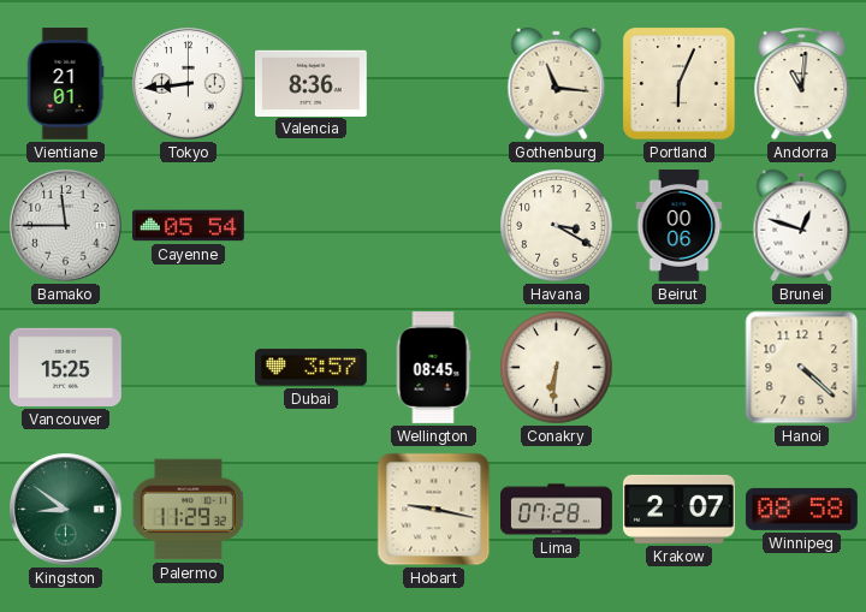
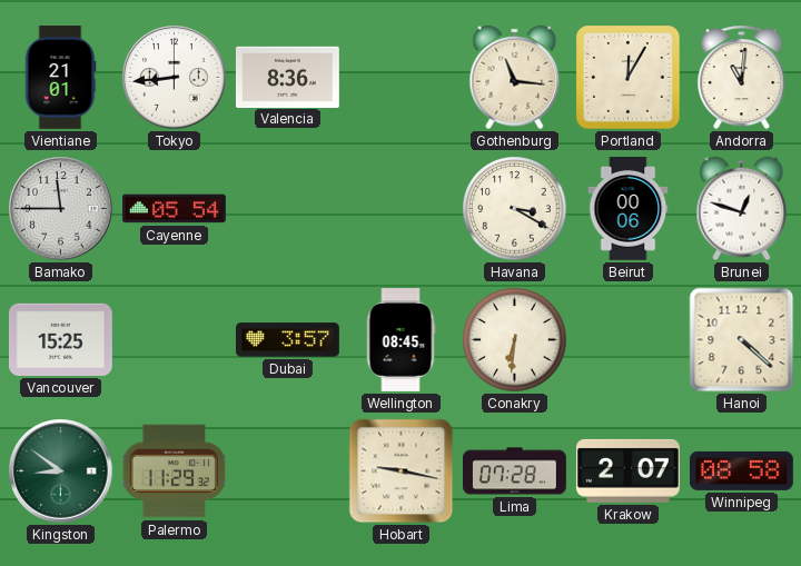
Portland: 6:04 -> 12:05
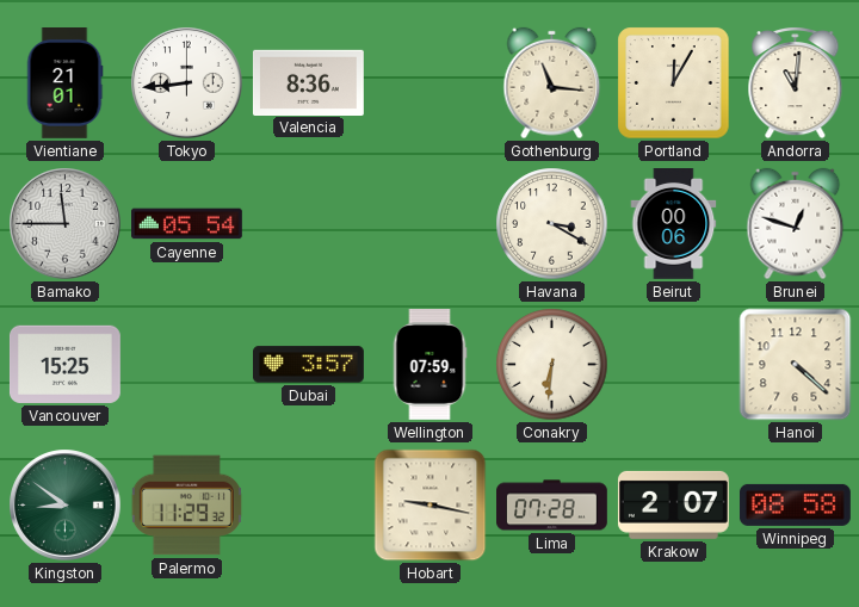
Wellington: 08:45 -> 07:59
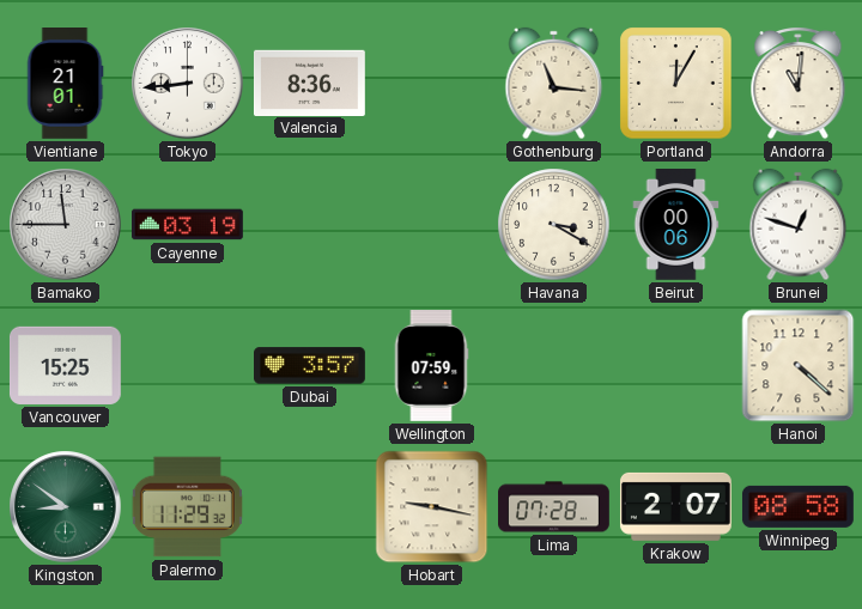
Cayenne: 05:54 -> 03:19
Conakry: 6:31 -> none
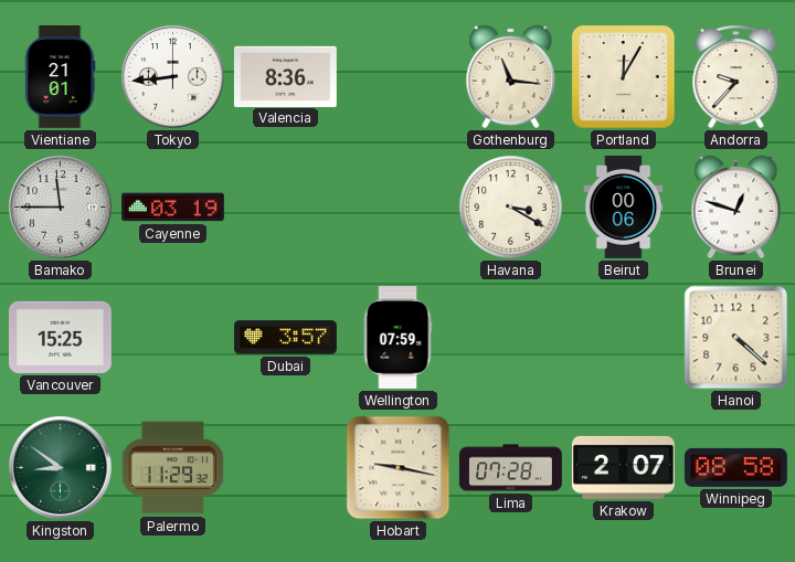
Andorra: 11:01 -> 9:37
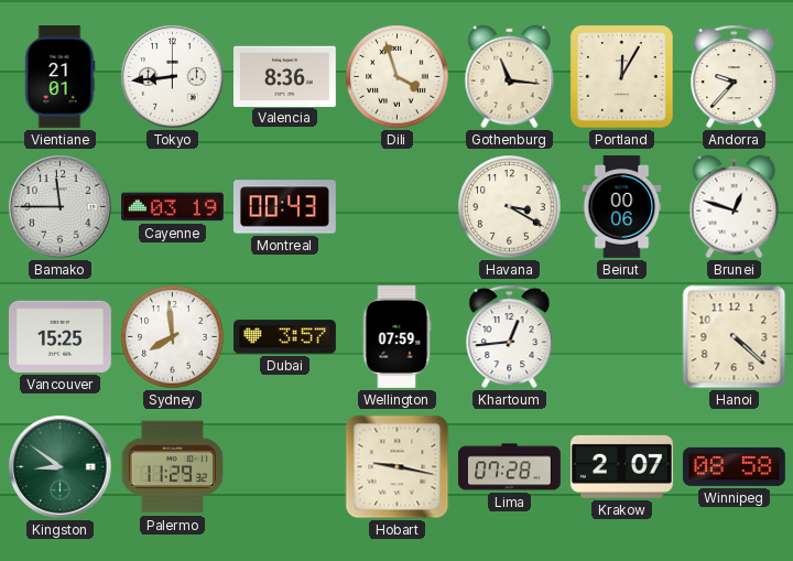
Dili: none -> 3:57
Montreal: none -> 00:43
Sydney: none -> 7:59
Khartoum: none -> 12:44
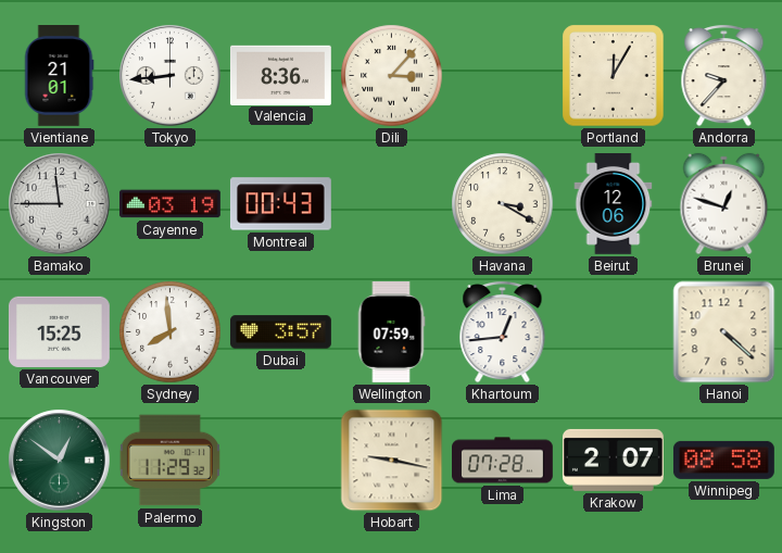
Dili: 3:57 -> 3:07
Gothenburg: 11:16 -> none
Beirut: 00:06 -> 12:06
Kingston: 8:51 -> 12:51
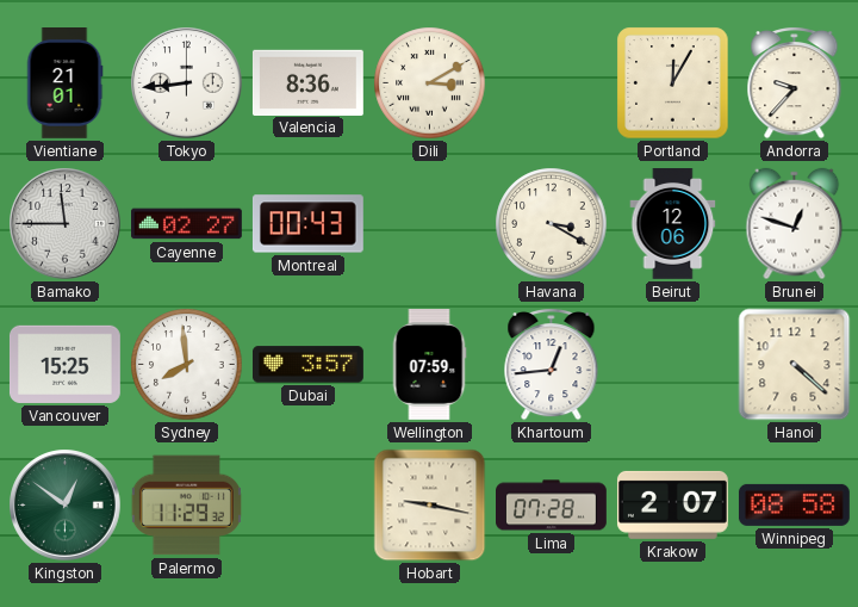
Dili: 3:07 -> 3:10
Cayenne: 03:19 -> 02:27
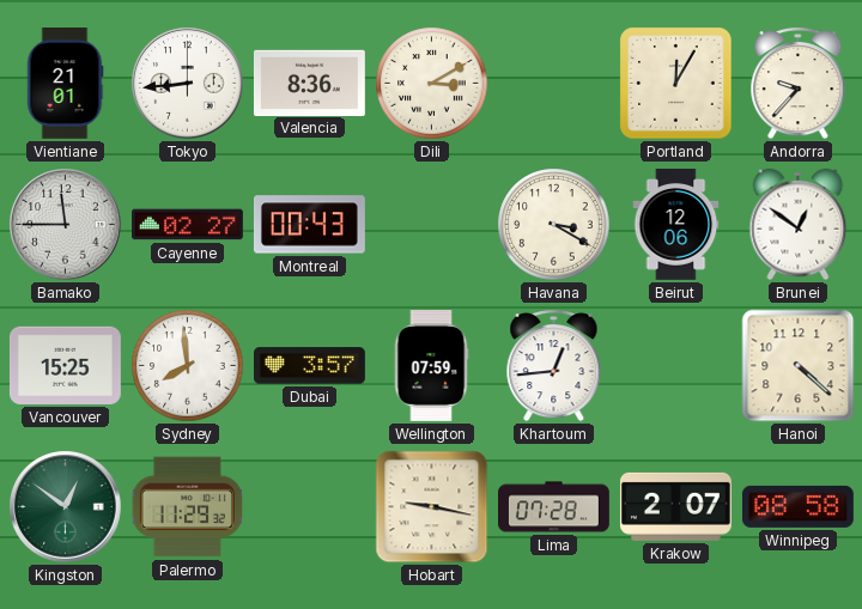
Brunei: 12:48 -> 12:51
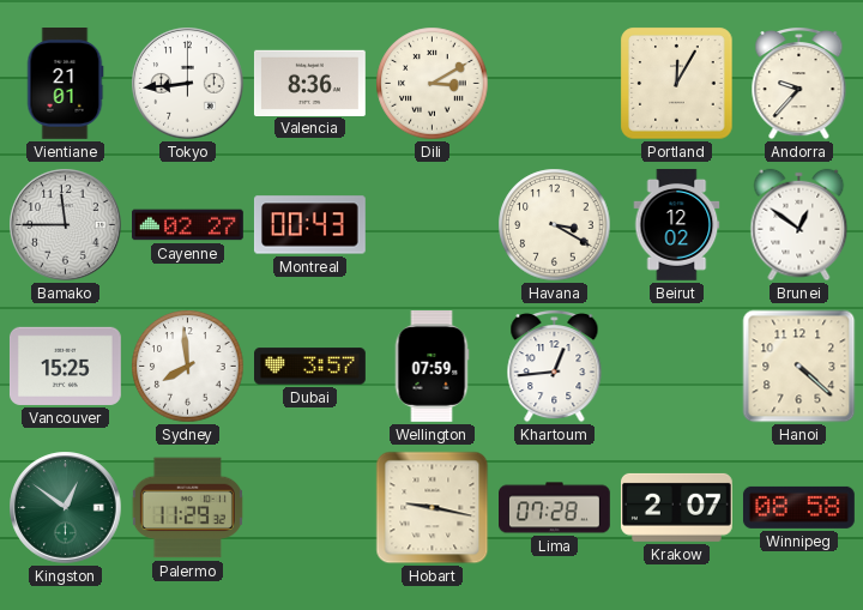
Beirut: 12:06 -> 12:02
